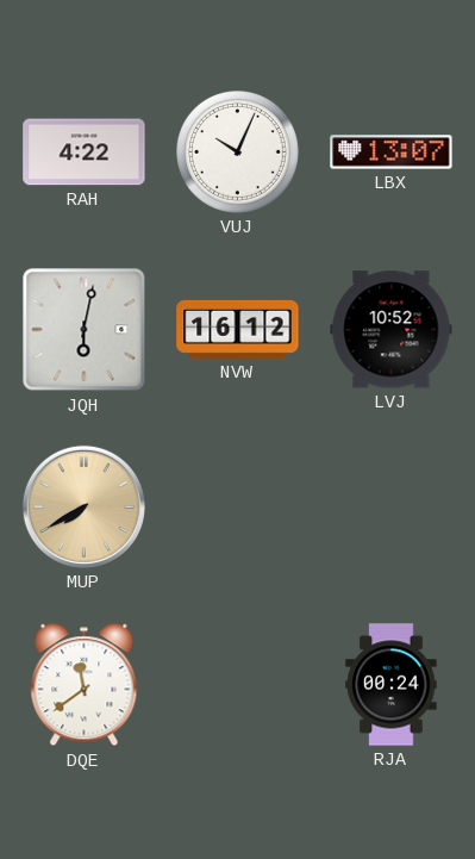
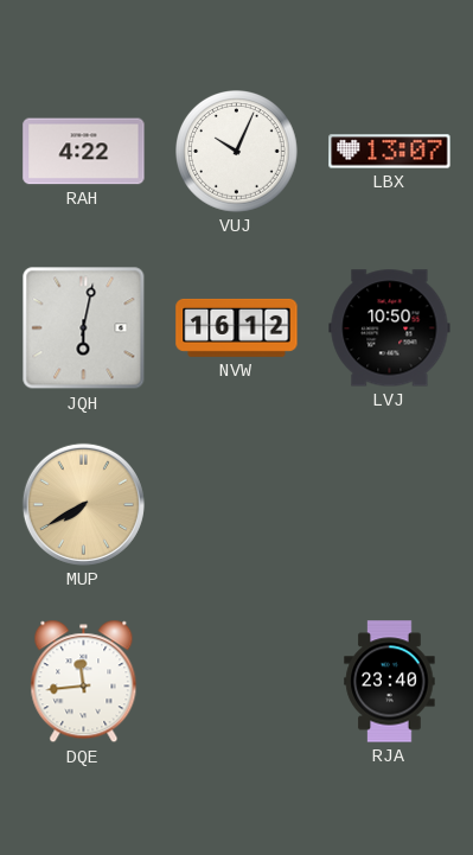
LVJ: 10:52 -> 10:50
DQE: 11:39 -> 11:44
RJA: 00:24 -> 23:40
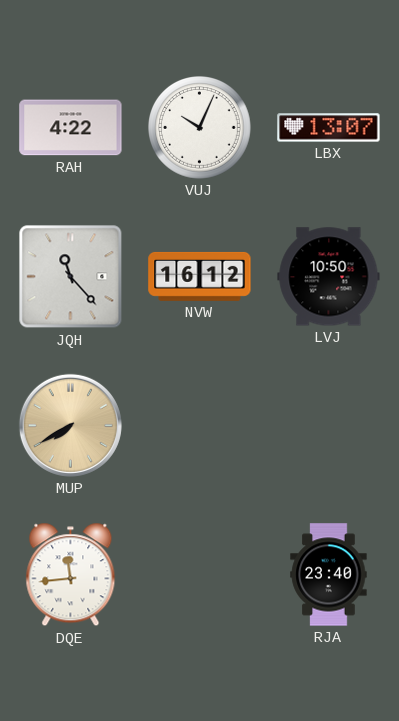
JQH: 6:02 -> 11:23
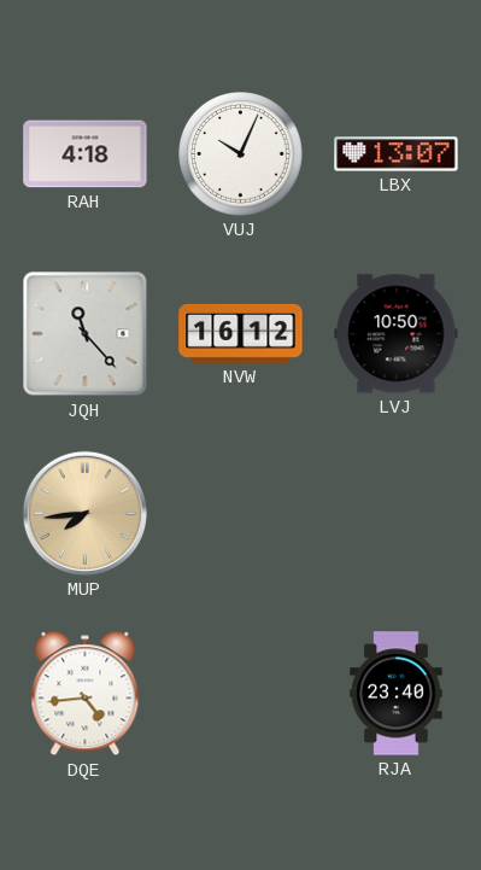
RAH: 4:22 -> 4:18
MUP: 7:40 -> 7:44
DQE: 11:44 -> 4:44
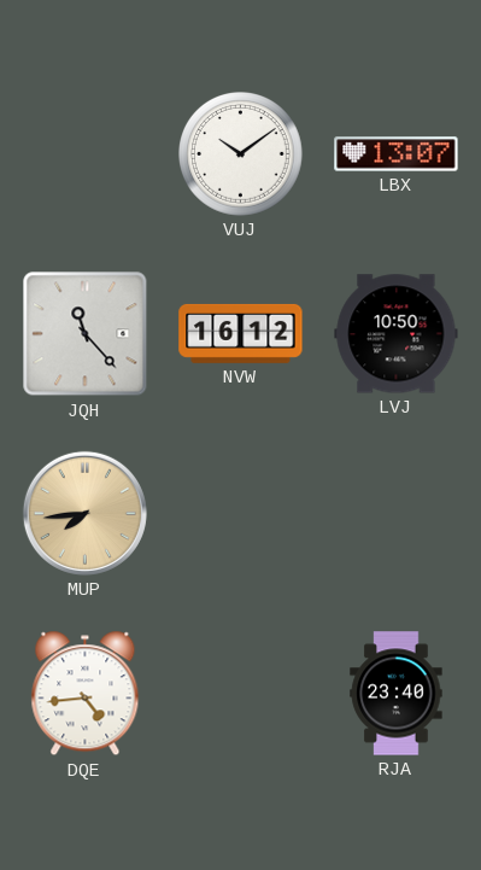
RAH: 4:18 -> none
VUJ: 10:04 -> 10:09
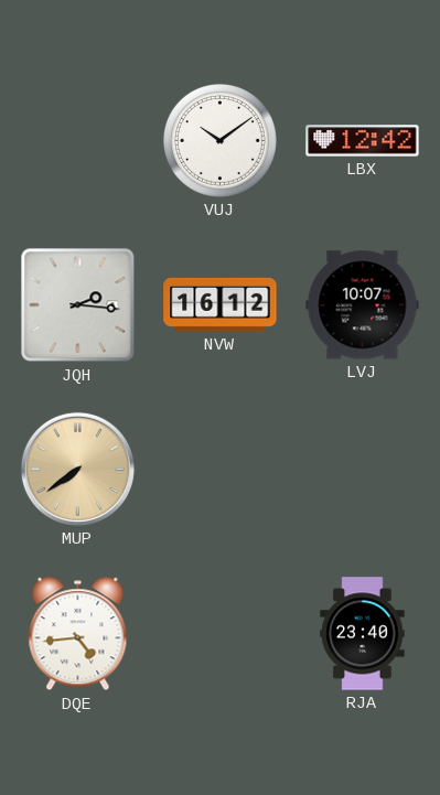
LBX: 13:07 -> 12:42
JQH: 11:23 -> 2:16
LVJ: 10:50 -> 10:07
MUP: 7:44 -> 7:39
